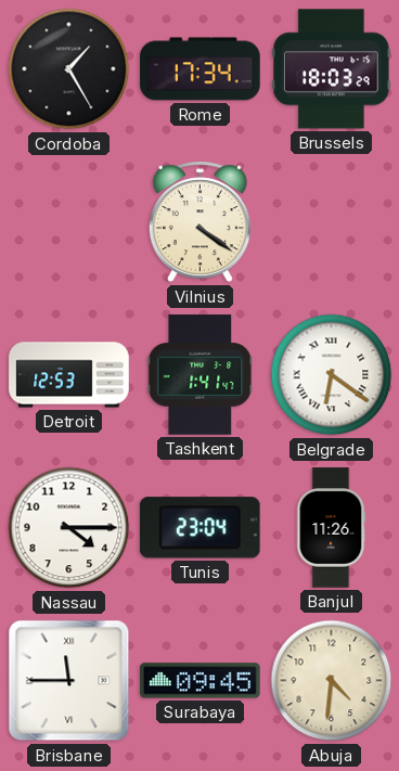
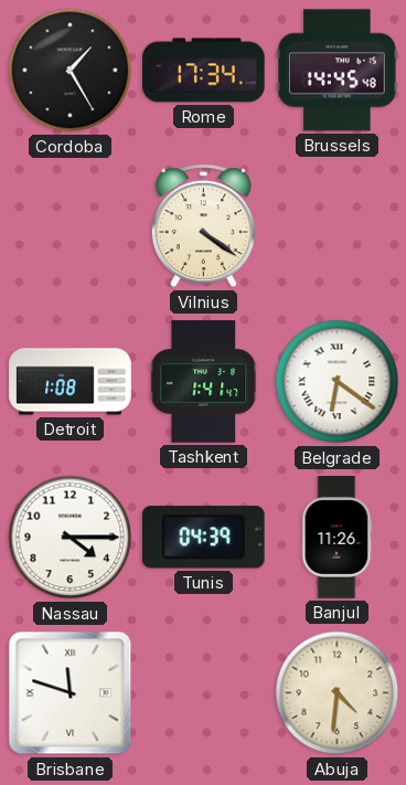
Brussels: 18:03 -> 14:45
Detroit: 12:53 -> 1:08
Tunis: 23:04 -> 04:39
Brisbane: 11:45 -> 11:48
Surabaya: 09:45 -> none
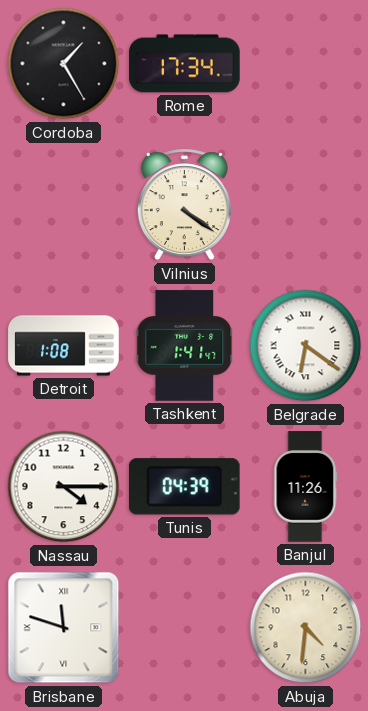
Brussels: 14:45 -> none
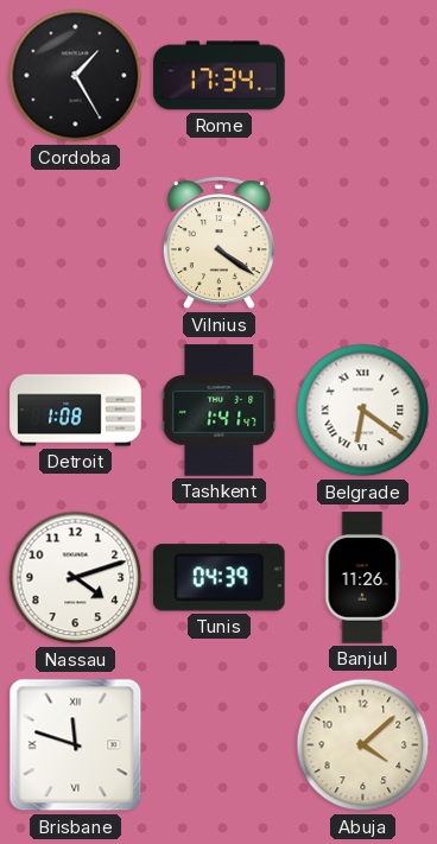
Nassau: 4:15 -> 4:12
Abuja: 4:31 -> 4:08
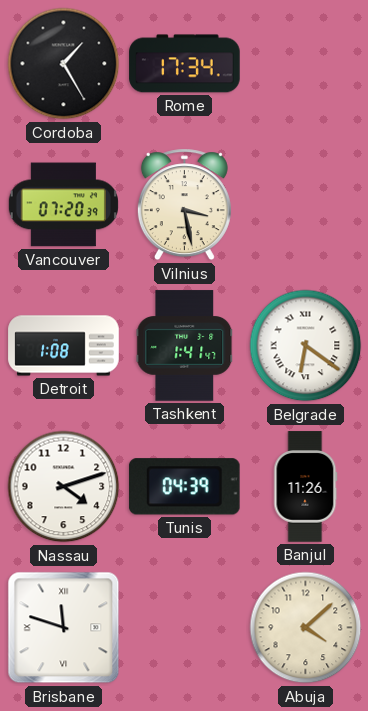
Vancouver: none -> 07:20
Vilnius: 4:21 -> 3:28
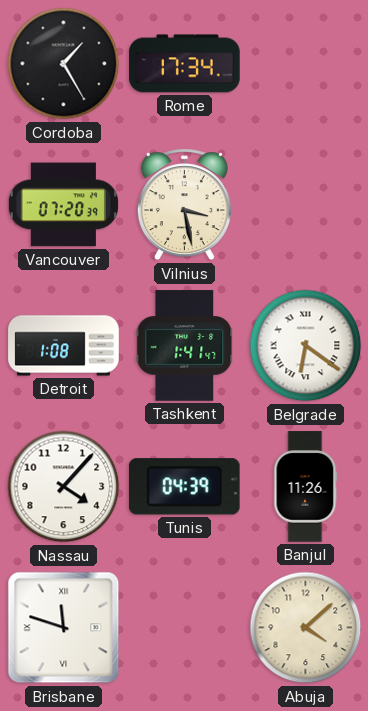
Nassau: 4:12 -> 4:07
